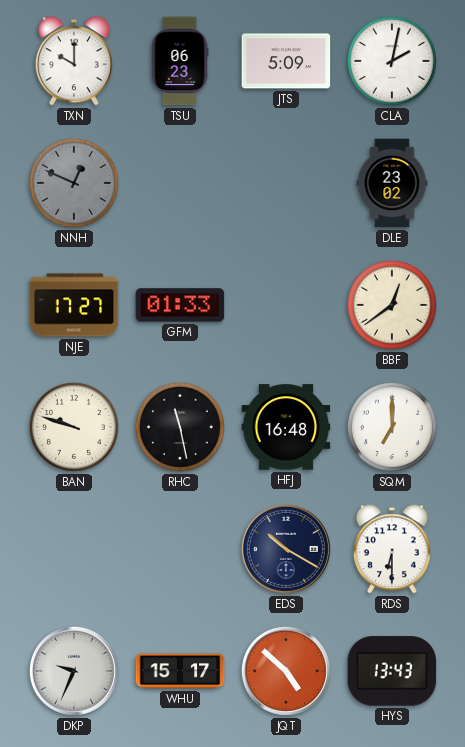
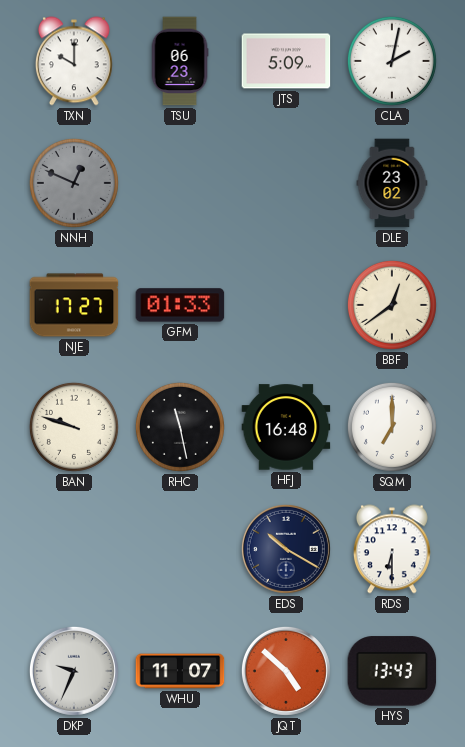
WHU: 15:17 -> 11:07
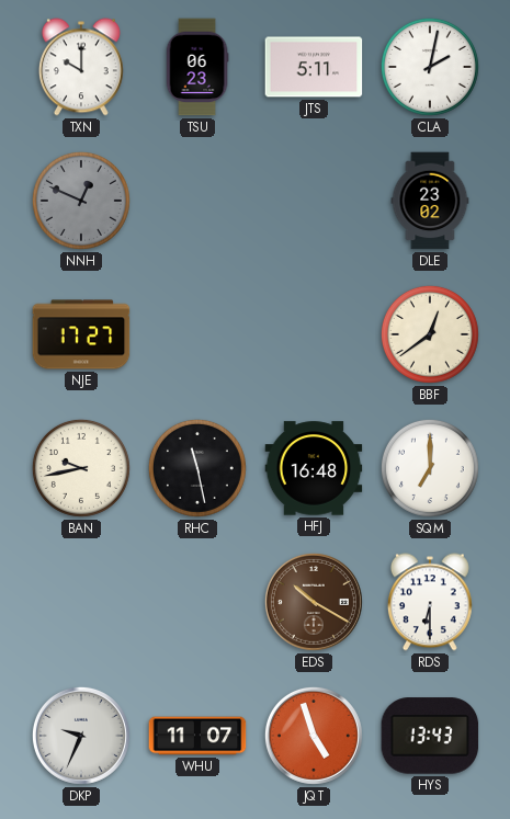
JTS: 5:09 -> 5:11
GFM: 01:33 -> none
BAN: 9:48 -> 9:43
EDS dial: navy -> brown
JQT: 4:52 -> 4:57
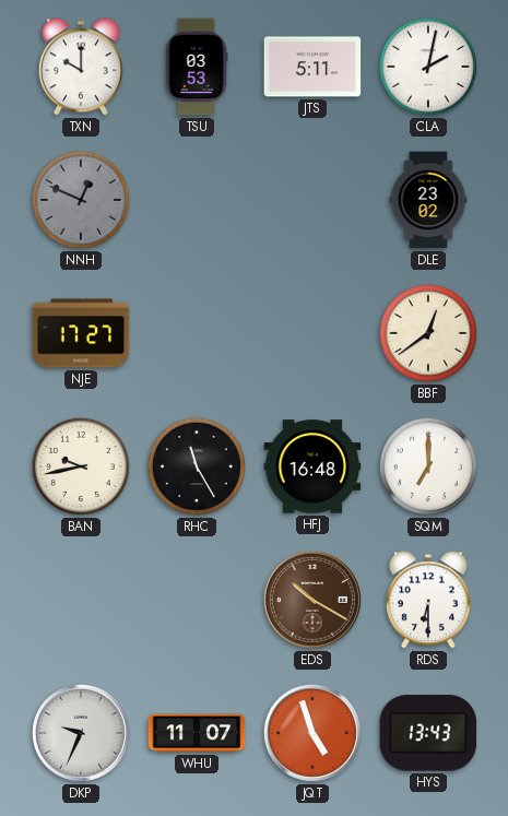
TSU: 06:23 -> 03:53
RHC: 11:28 -> 11:25
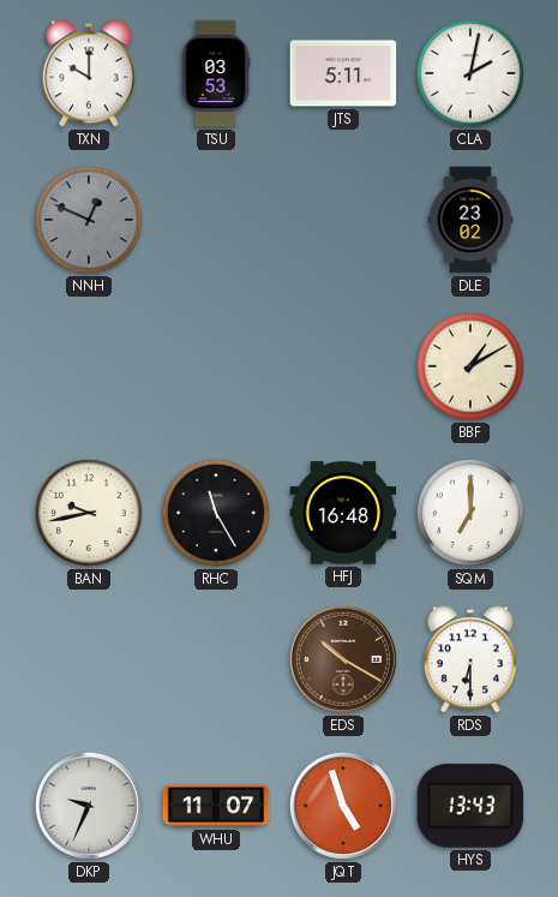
NJE: 17:27 -> none
BBF: 12:39 -> 1:10
